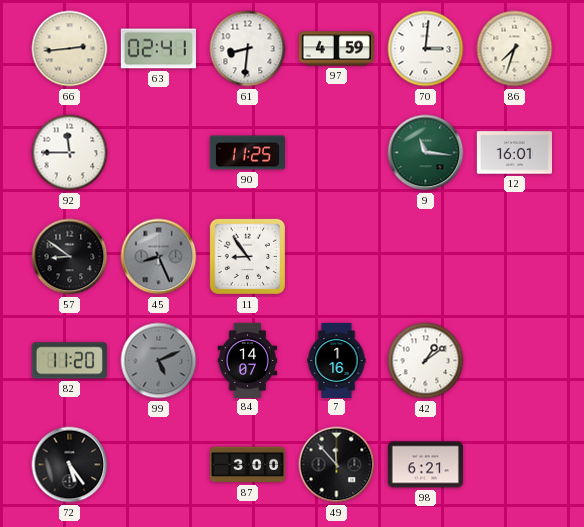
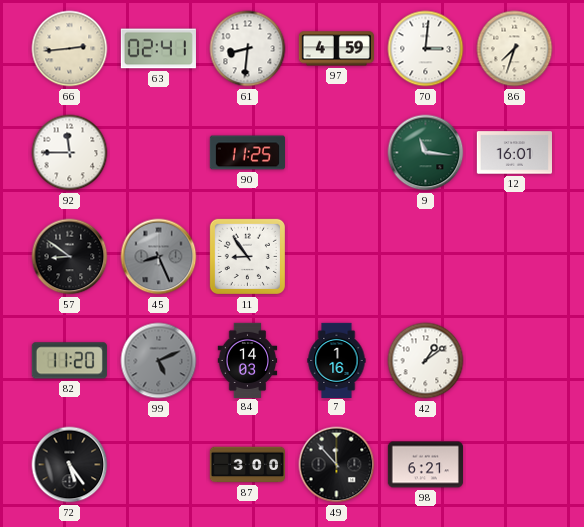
84: 14:07 -> 14:03
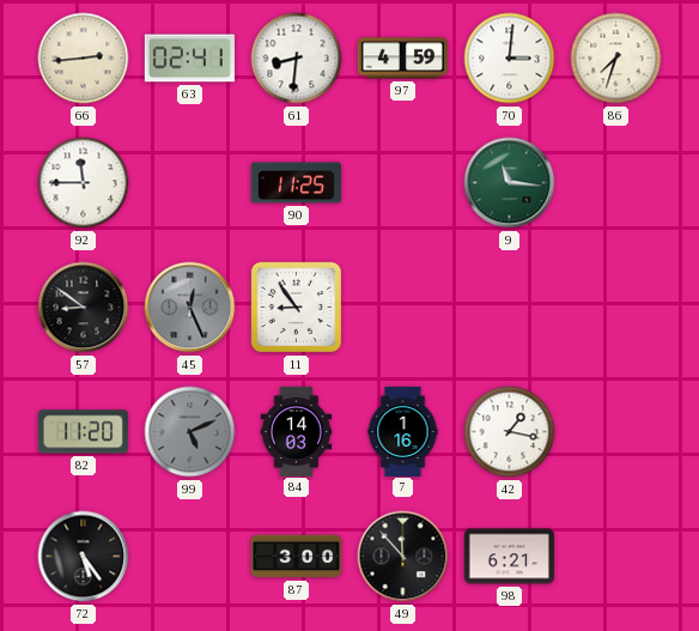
12: 16:01 -> none
45: 8:26 -> 12:26
42: 1:09 -> 1:17
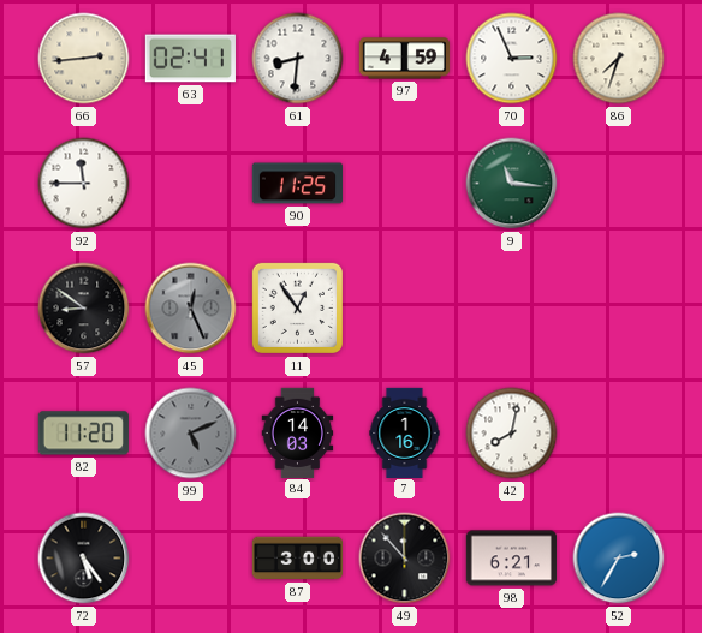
70: 3:01 -> 2:56
11: 8:54 -> 12:54
42: 1:17 -> 8:02
52: none -> 2:35
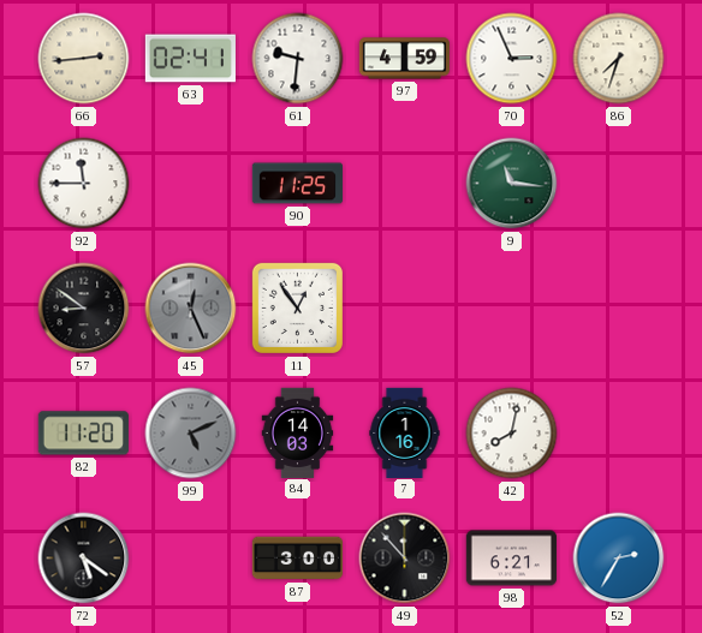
61: 8:31 -> 9:31
72: 5:24 -> 5:21
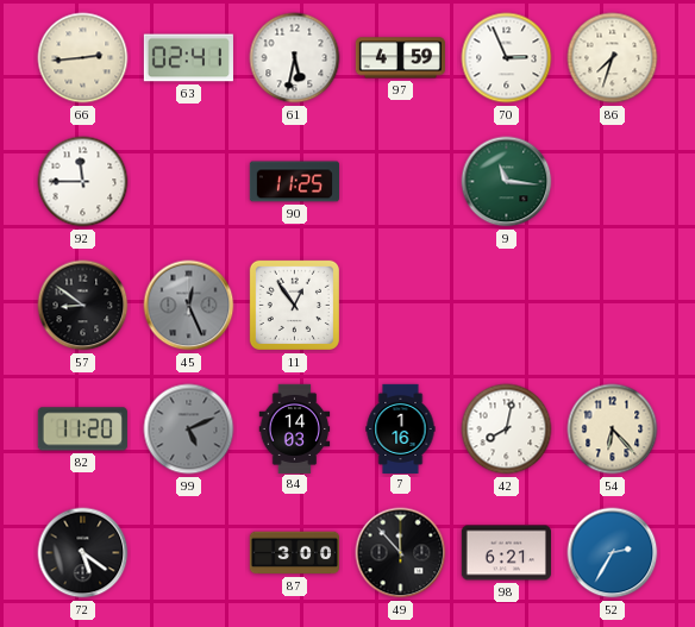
61: 9:31 -> 5:32
54: none -> 6:23
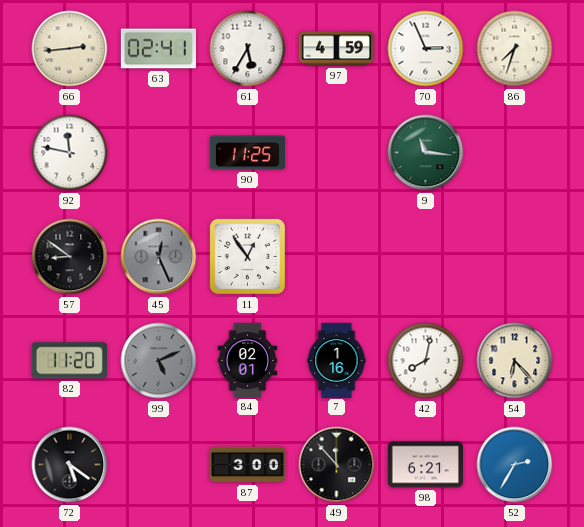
61: 5:32 -> 5:35
92: 11:45 -> 11:47
84: 14:03 -> 02:01
